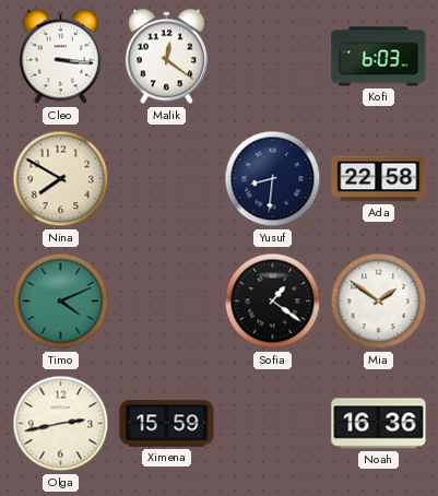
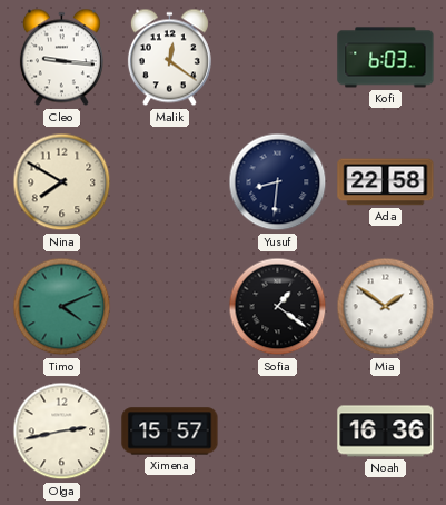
Cleo: 3:16 -> 9:16
Ximena: 15:59 -> 15:57
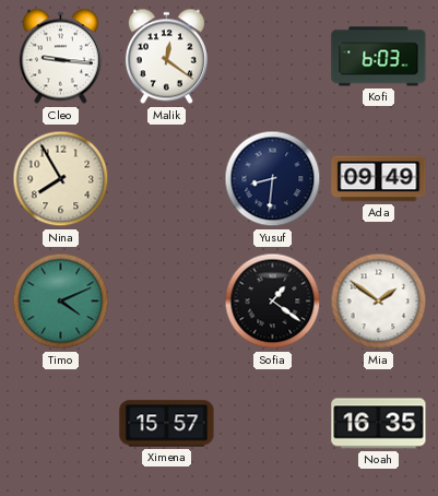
Nina: 7:50 -> 7:55
Ada: 22:58 -> 09:49
Olga: 2:43 -> none
Noah: 16:36 -> 16:35
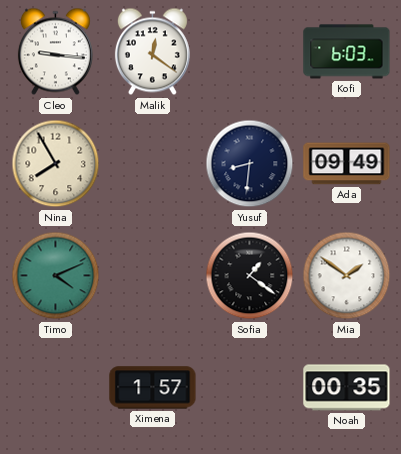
Ximena: 15:57 -> 1:57
Noah: 16:35 -> 00:35
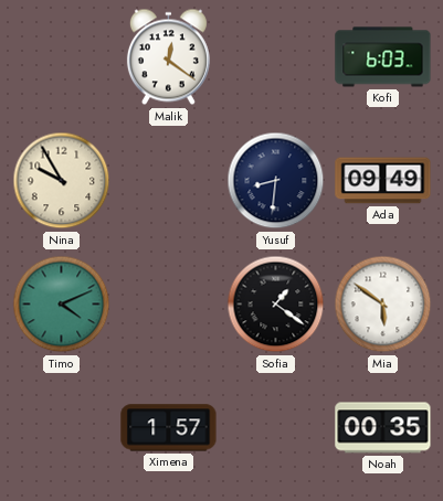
Cleo: 9:16 -> none
Nina: 7:55 -> 9:55
Mia: 1:51 -> 5:51
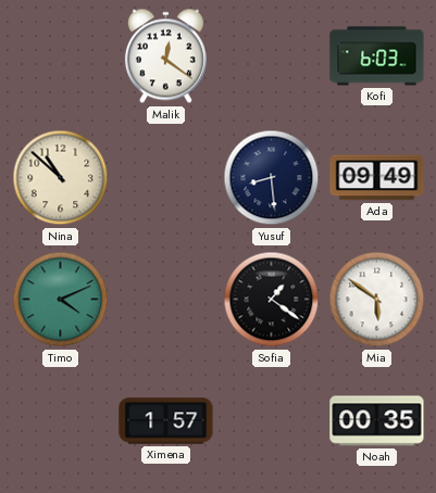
Nina: 9:55 -> 10:52
Yusuf: 8:31 -> 8:29
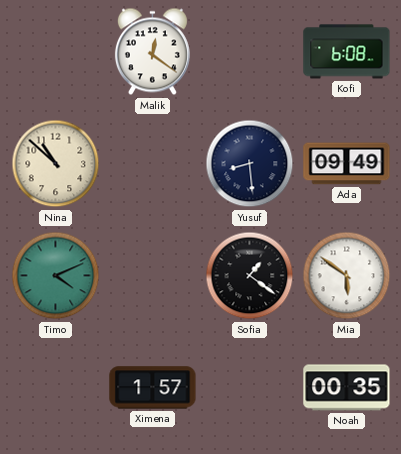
Kofi: 6:03 -> 6:08
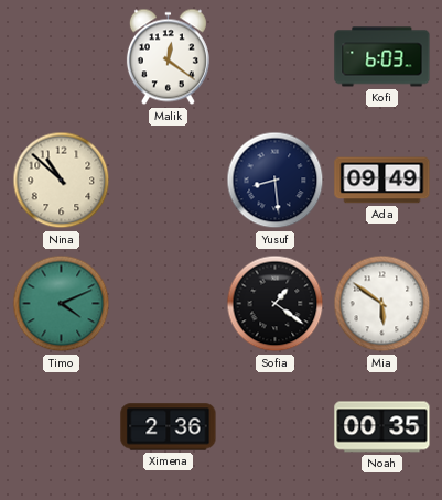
Kofi: 6:08 -> 6:03
Ximena: 1:57 -> 2:36
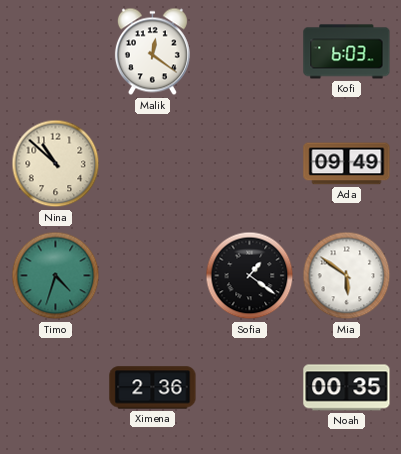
Yusuf: 8:29 -> none
Timo: 4:11 -> 4:33
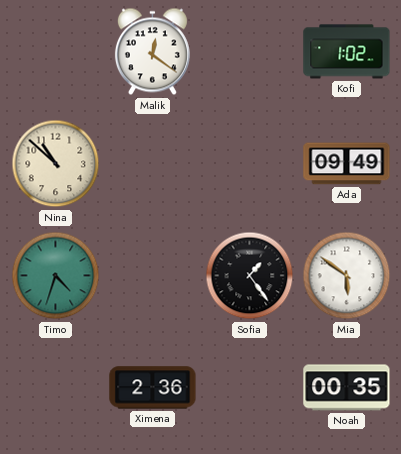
Kofi: 6:03 -> 1:02
Sofia: 1:21 -> 1:24
